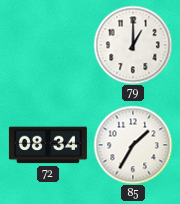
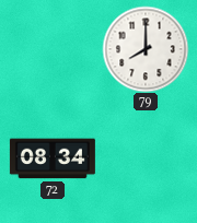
79: 1:00 -> 8:00
85: 1:35 -> none
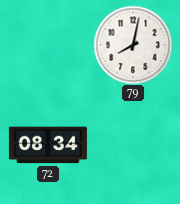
79: 8:00 -> 8:02
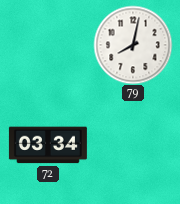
72: 08:34 -> 03:34
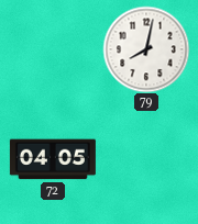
72: 03:34 -> 04:05
